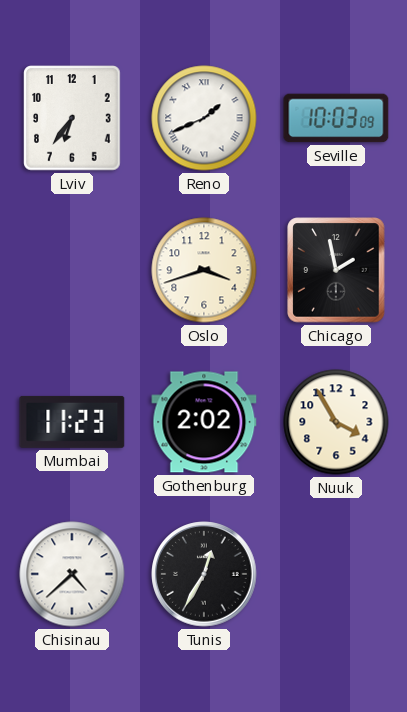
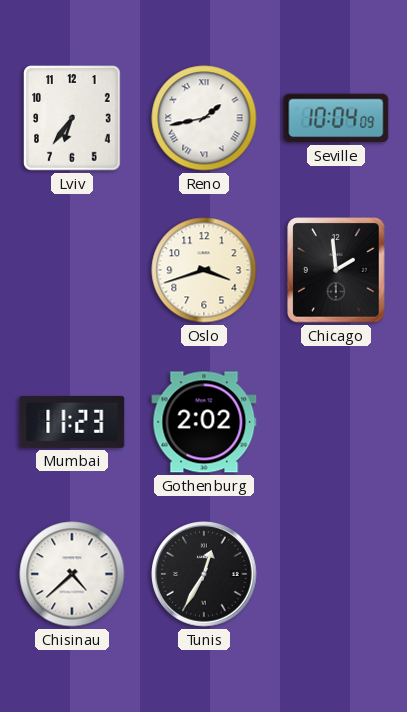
Reno: 1:41 -> 1:43
Seville: 10:03 -> 10:04
Chicago: 1:58 -> 1:59
Nuuk: 3:55 -> none
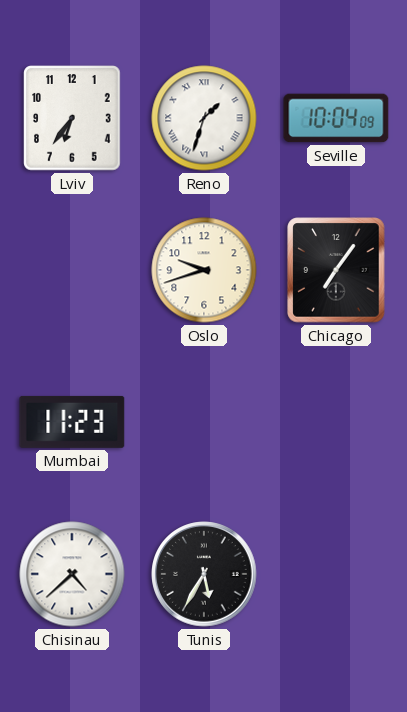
Reno: 1:43 -> 1:33
Oslo: 3:42 -> 9:42
Chicago: 1:59 -> 7:06
Gothenburg: 2:02 -> none
Tunis: 12:35 -> 5:35
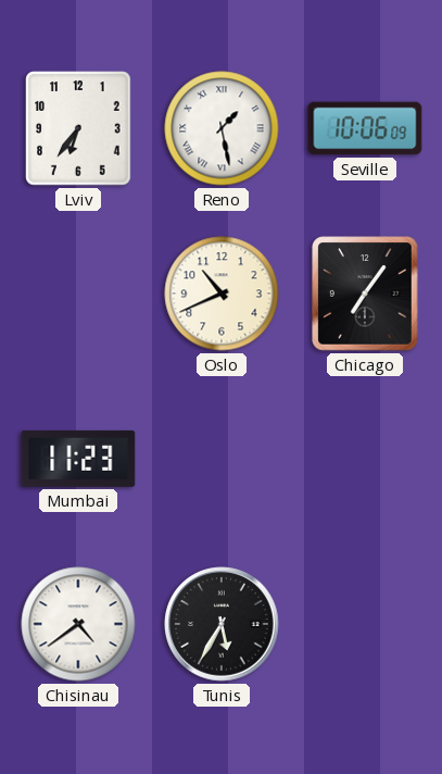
Reno: 1:33 -> 1:28
Seville: 10:04 -> 10:06
Oslo: 9:42 -> 10:41
Chisinau: 4:38 -> 4:39
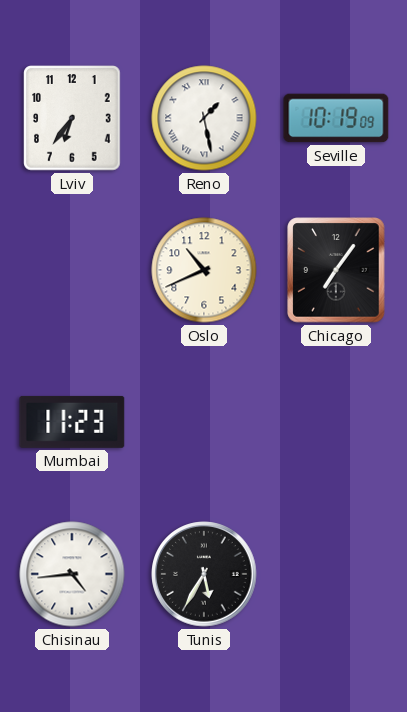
Seville: 10:06 -> 10:19
Chisinau: 4:39 -> 4:44
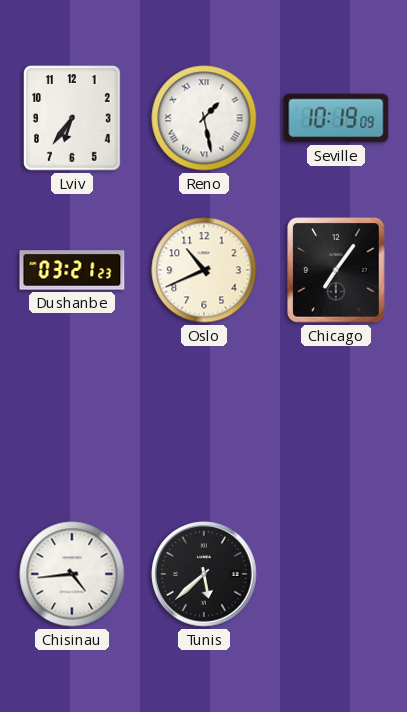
Dushanbe: none -> 03:21
Mumbai: 11:23 -> none
Tunis: 5:35 -> 5:38
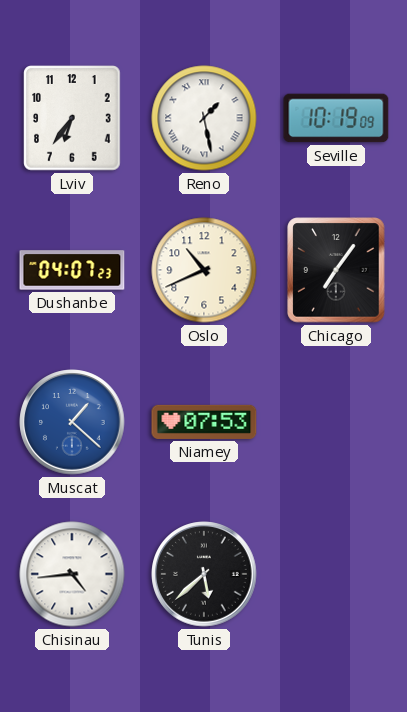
Dushanbe: 03:21 -> 04:07
Muscat: none -> 1:22
Niamey: none -> 07:53
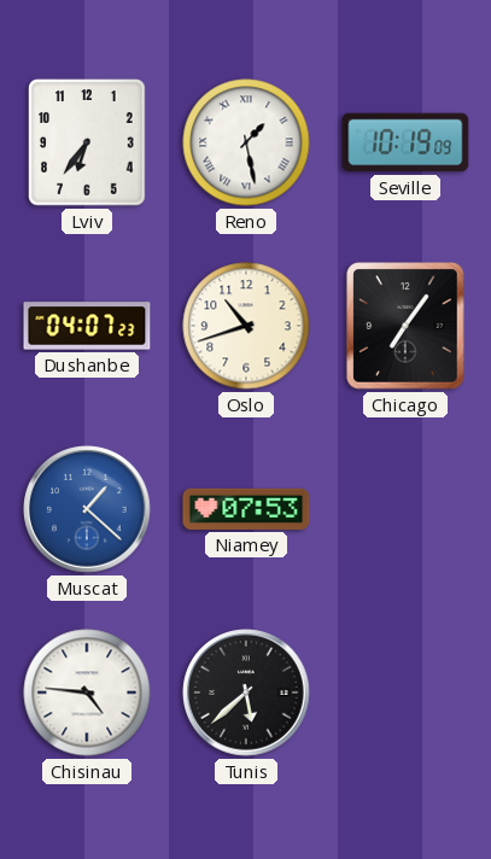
Oslo: 10:41 -> 10:42
Chisinau: 4:44 -> 4:46
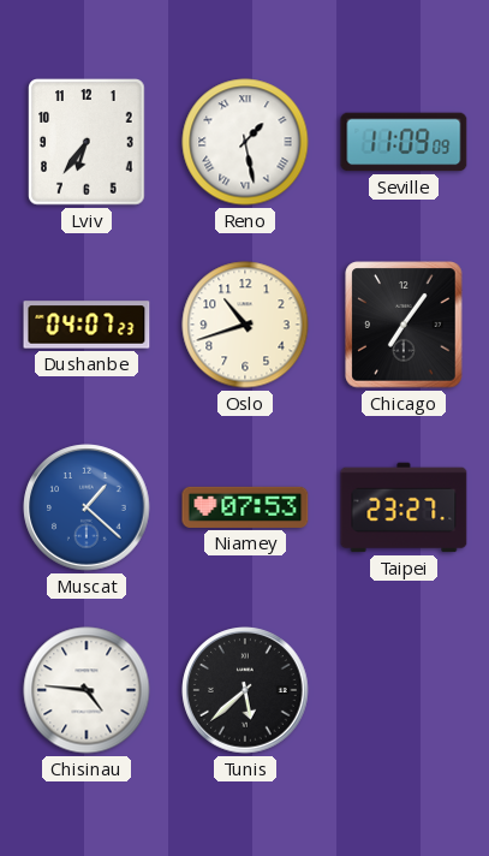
Seville: 10:19 -> 11:09
Taipei: none -> 23:27
